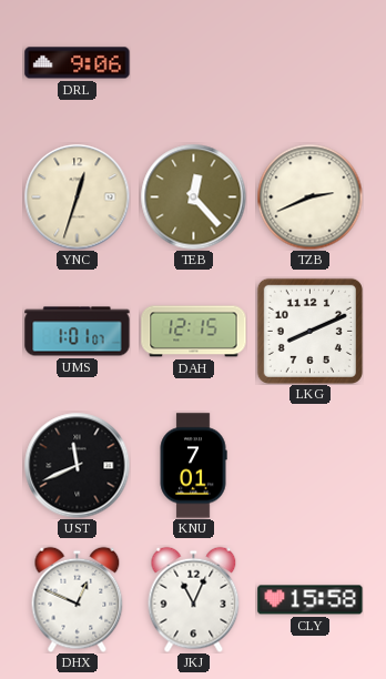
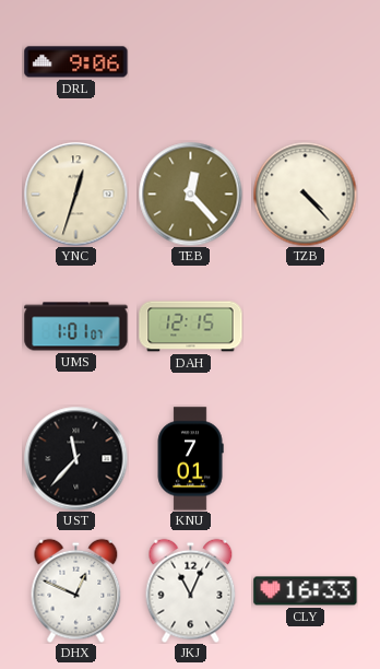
TZB: 2:41 -> 4:23
LKG: 8:11 -> none
UST: 11:41 -> 11:37
CLY: 15:58 -> 16:33
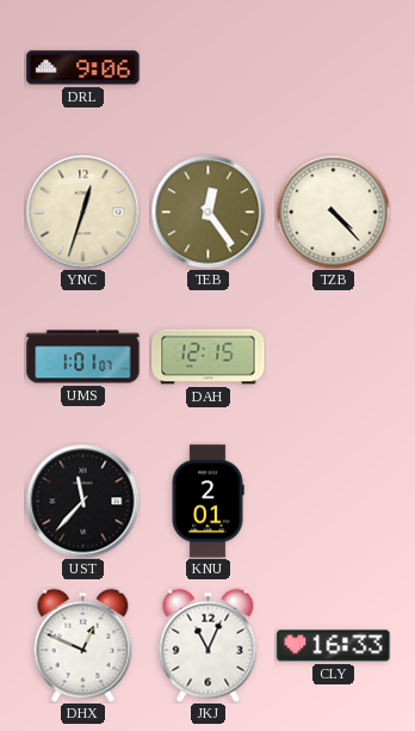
TEB: 12:23 -> 12:24
KNU: 7:01 -> 2:01
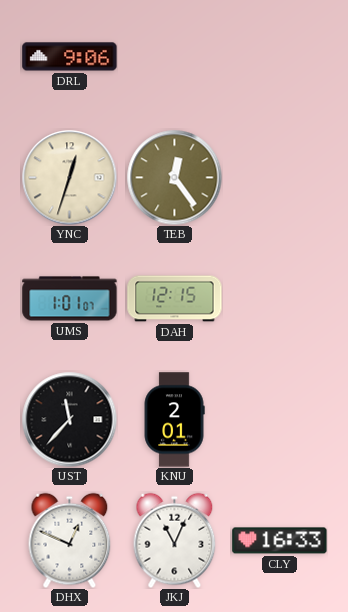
TZB: 4:23 -> none
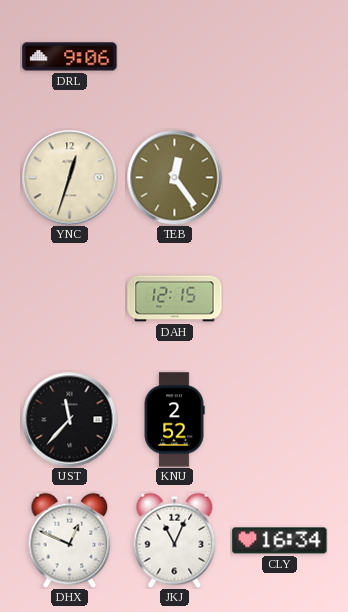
UMS: 1:01 -> none
KNU: 2:01 -> 2:52
CLY: 16:33 -> 16:34
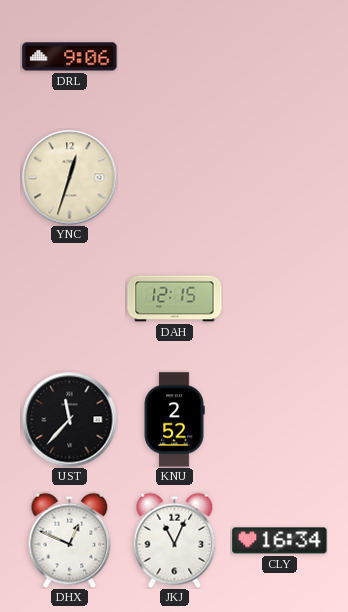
TEB: 12:24 -> none
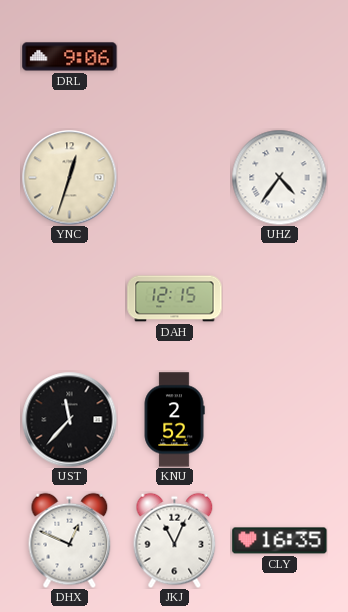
UHZ: none -> 4:36
CLY: 16:34 -> 16:35
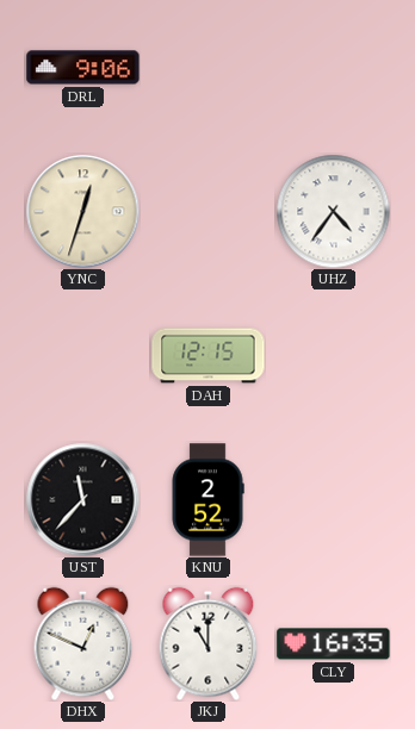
JKJ: 11:04 -> 11:00
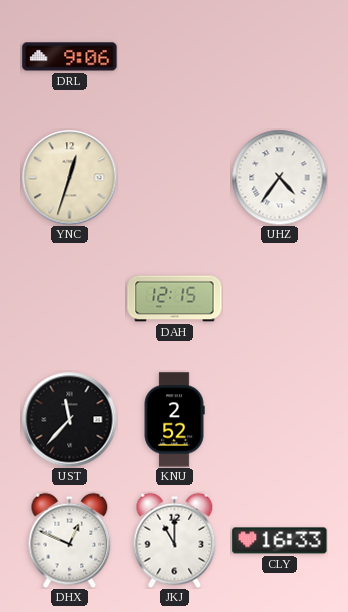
CLY: 16:35 -> 16:33
